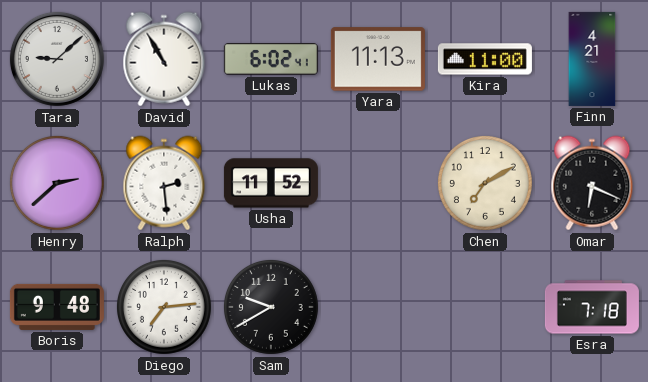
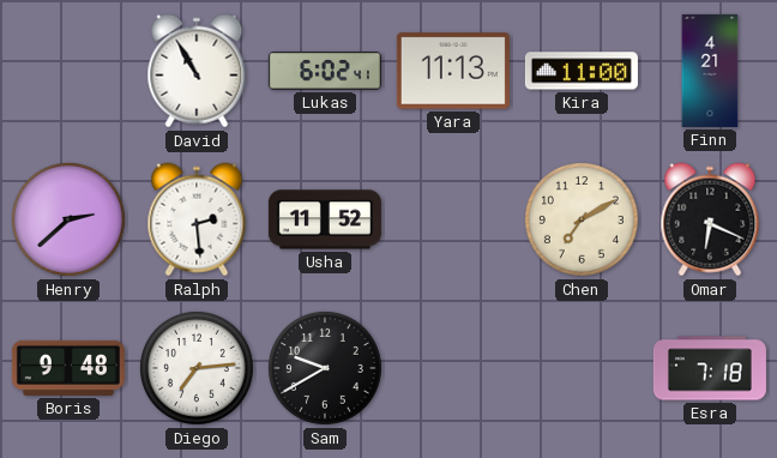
Tara: 9:08 -> none
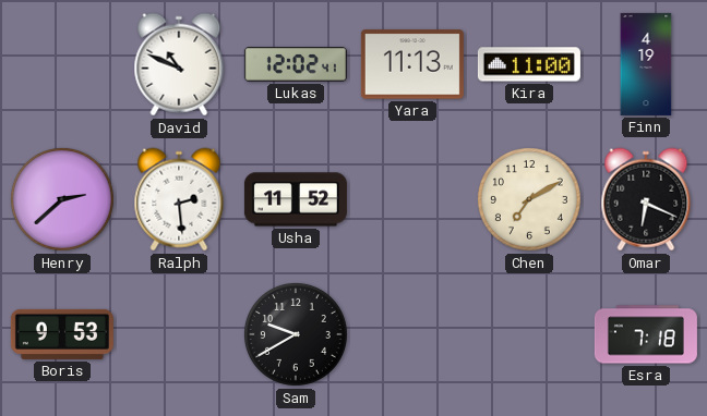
David: 10:55 -> 10:49
Lukas: 6:02 -> 12:02
Finn: 4:21 -> 4:19
Boris: 9:48 -> 9:53
Diego: 7:14 -> none
